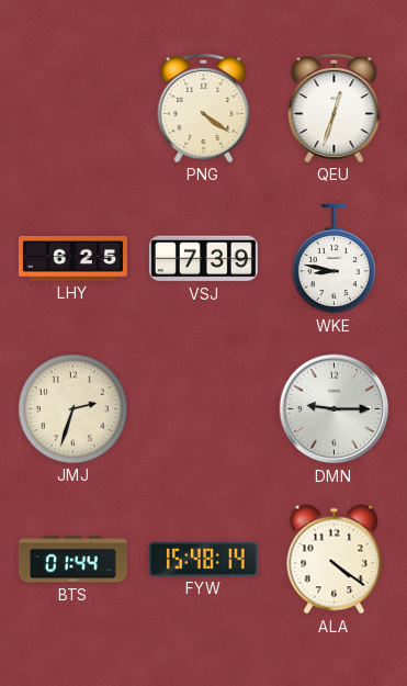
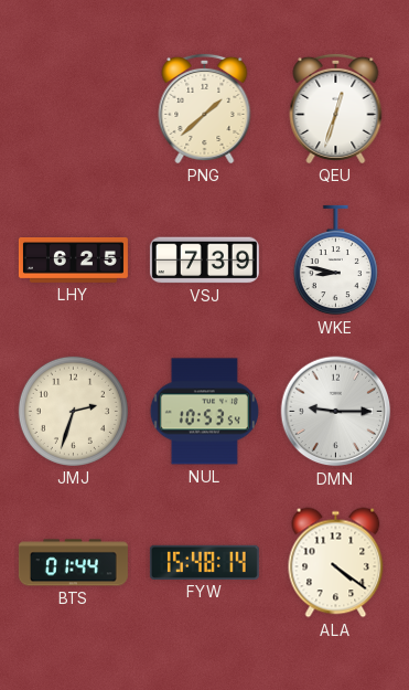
PNG: 4:21 -> 1:38
NUL: none -> 10:53
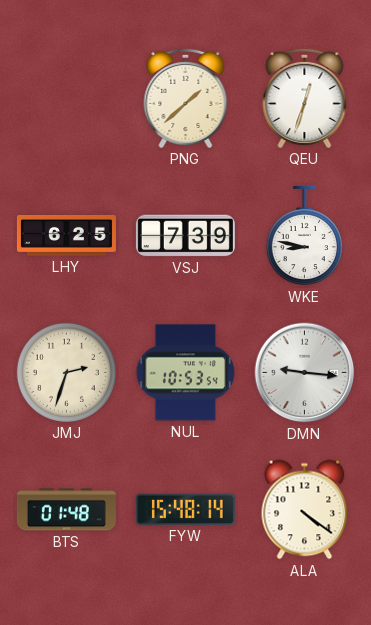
DMN: 9:15 -> 9:16
BTS: 01:44 -> 01:48
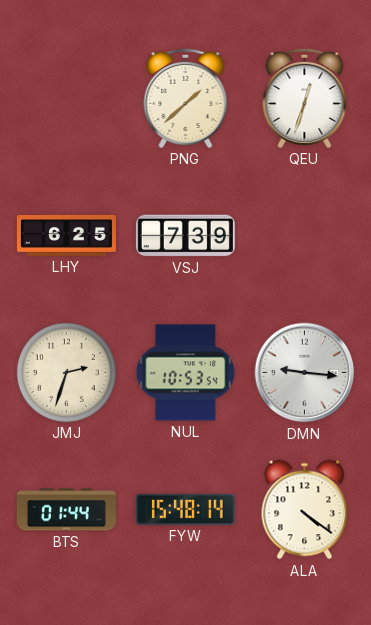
WKE: 8:47 -> none
BTS: 01:48 -> 01:44
